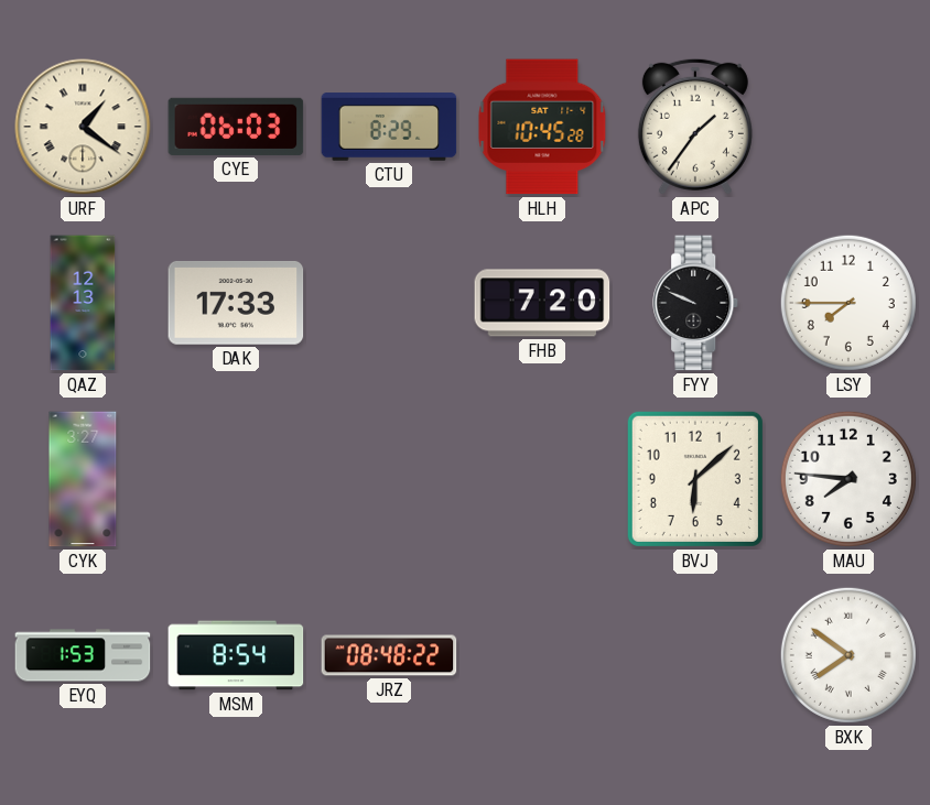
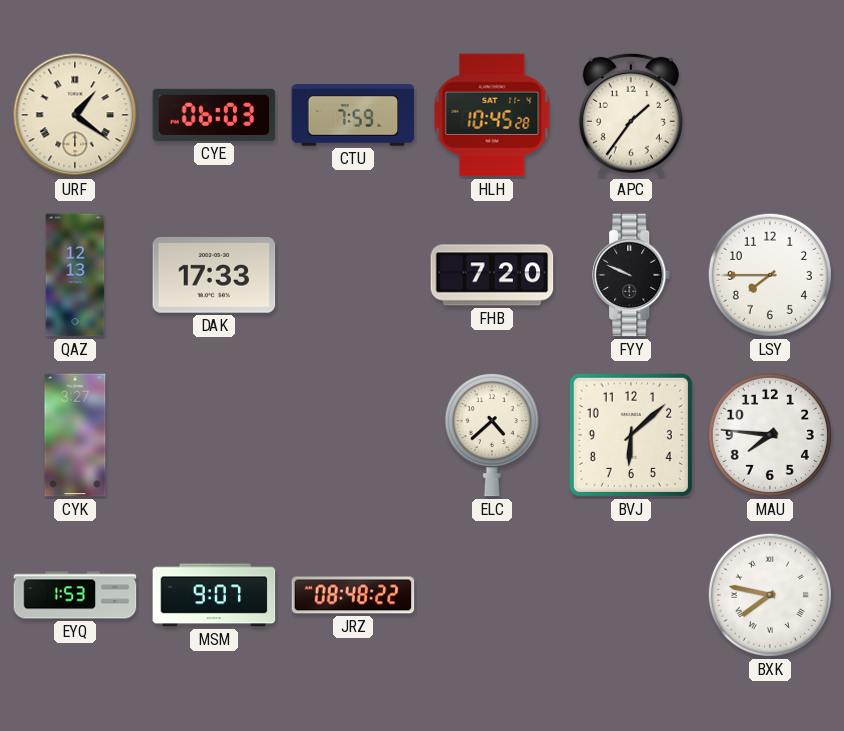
CTU: 8:29 -> 7:59
ELC: none -> 4:38
MSM: 8:54 -> 9:07
BXK: 7:51 -> 7:47
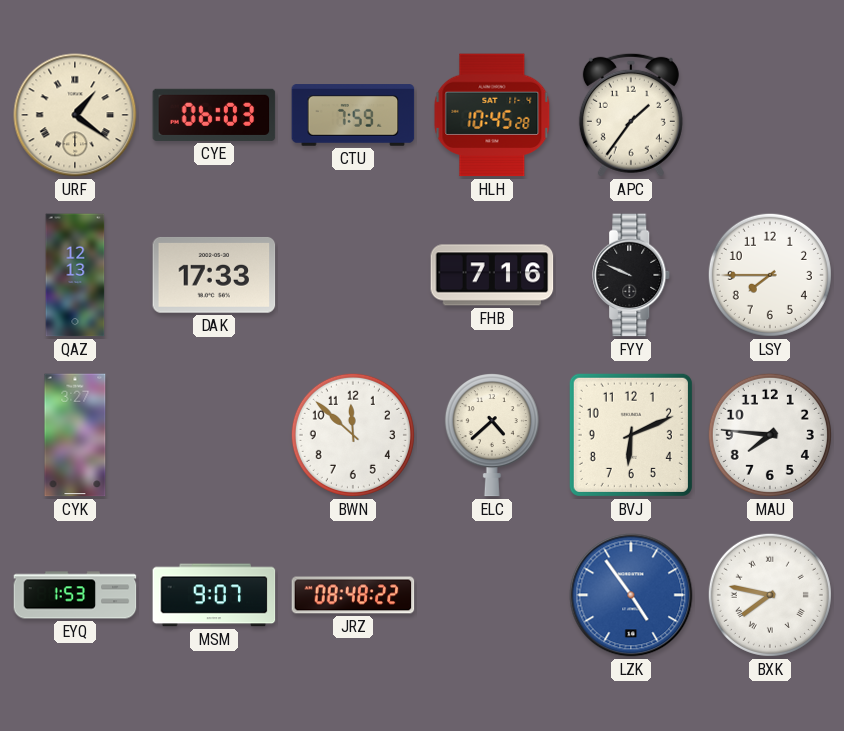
FHB: 7:20 -> 7:16
BWN: none -> 11:52
BVJ: 6:08 -> 6:11
LZK: none -> 4:54
